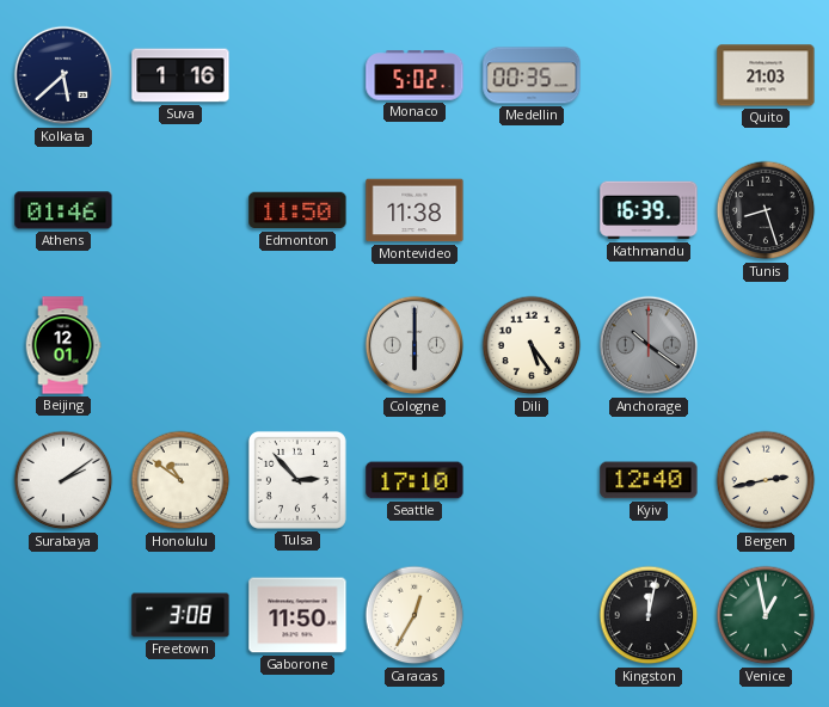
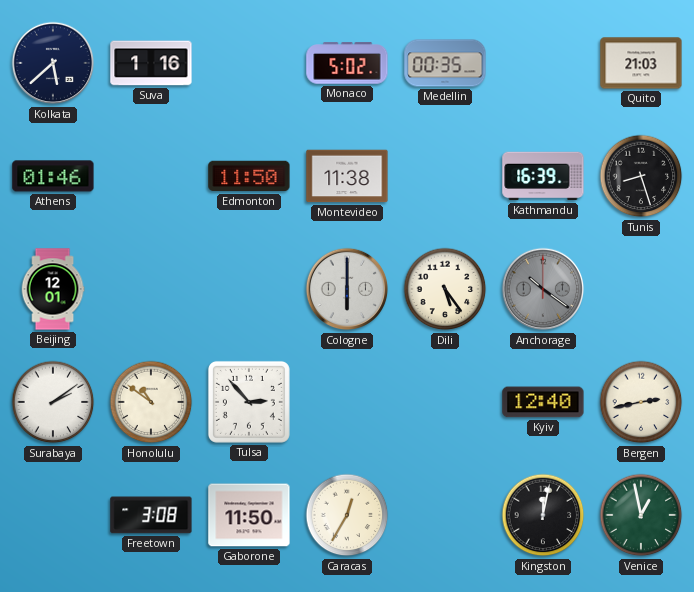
Seattle: 17:10 -> none
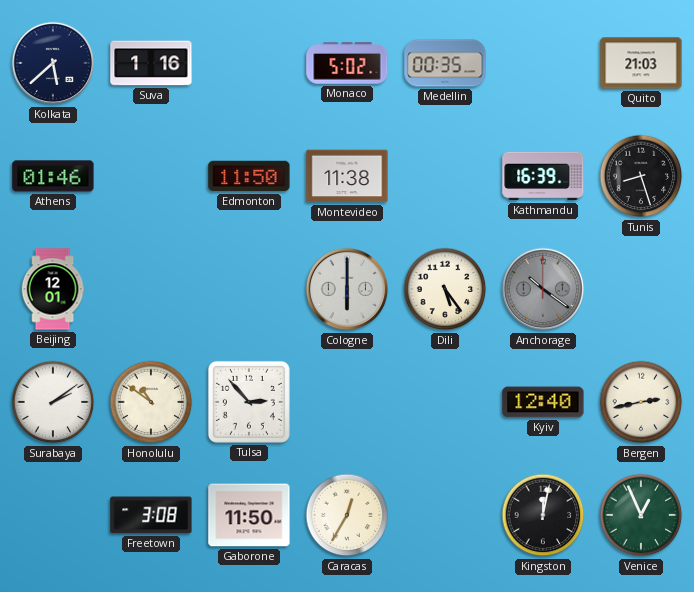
Venice: 12:58 -> 12:56
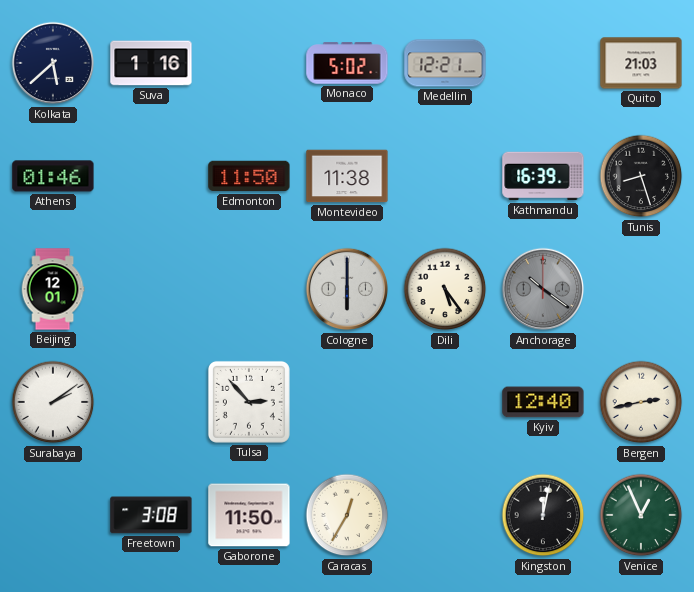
Medellin: 00:35 -> 12:21
Honolulu: 10:51 -> none
